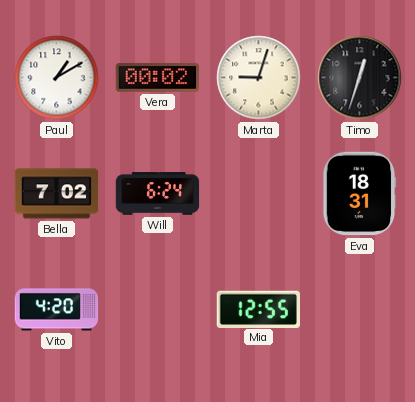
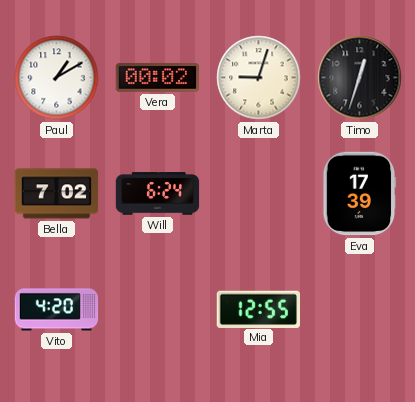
Eva: 18:31 -> 17:39
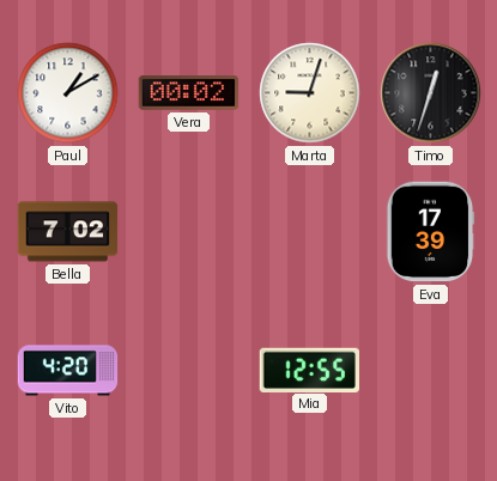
Will: 6:24 -> none
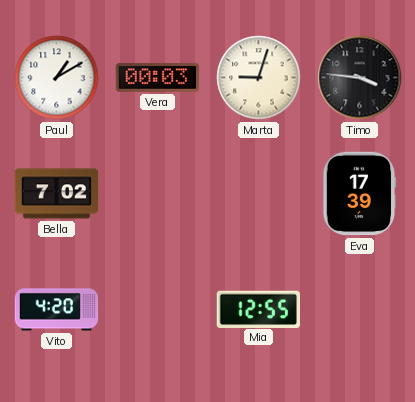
Vera: 00:02 -> 00:03
Timo: 12:33 -> 3:46
